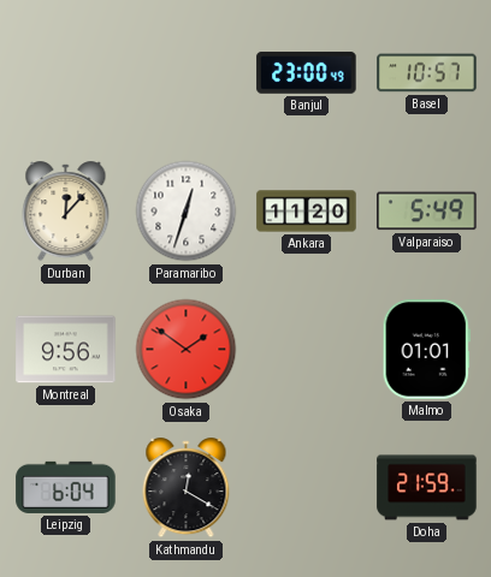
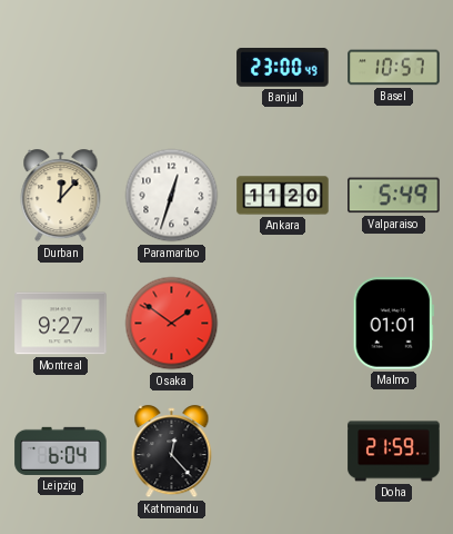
Montreal: 9:56 -> 9:27
Kathmandu: 12:20 -> 12:23
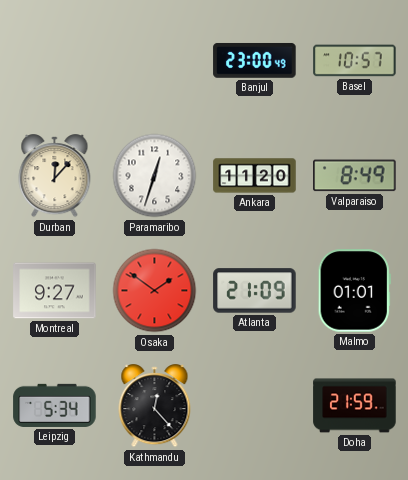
Valparaiso: 5:49 -> 8:49
Atlanta: none -> 21:09
Leipzig: 6:04 -> 5:34
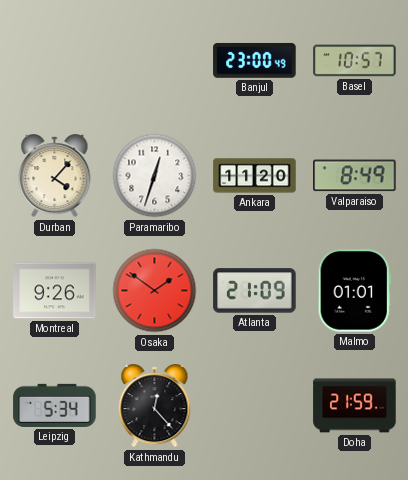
Durban: 12:07 -> 4:07
Montreal: 9:27 -> 9:26
